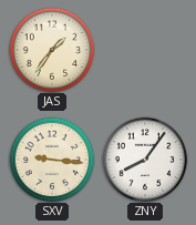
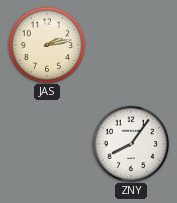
JAS: 1:36 -> 2:13
SXV: 9:16 -> none
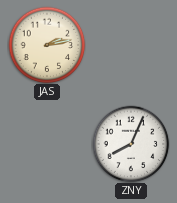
ZNY: 8:06 -> 8:04
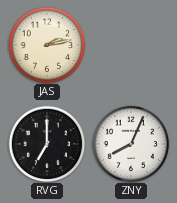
RVG: none -> 7:00
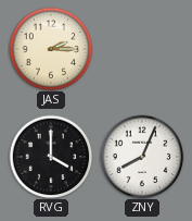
JAS: 2:13 -> 2:15
RVG: 7:00 -> 4:00
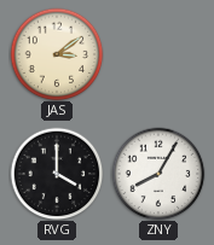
JAS: 2:15 -> 3:09
ZNY: 8:04 -> 8:05
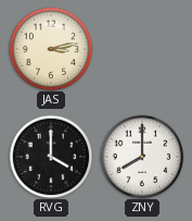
JAS: 3:09 -> 3:13
ZNY: 8:05 -> 8:00
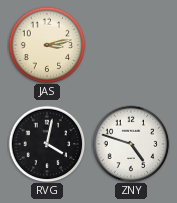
RVG: 4:00 -> 4:02
ZNY: 8:00 -> 4:48
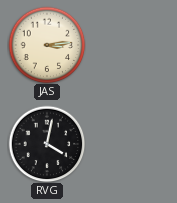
JAS: 3:13 -> 3:14
ZNY: 4:48 -> none
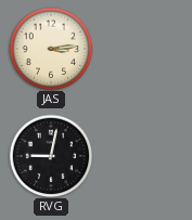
RVG: 4:02 -> 9:02
